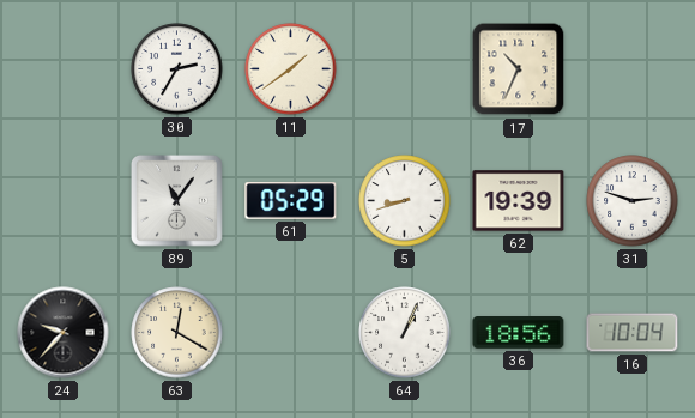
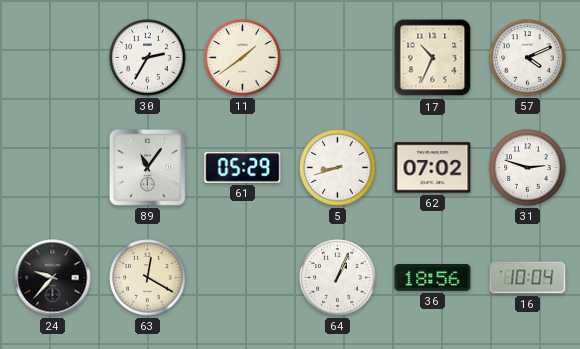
57: none -> 4:11
62: 19:39 -> 07:02
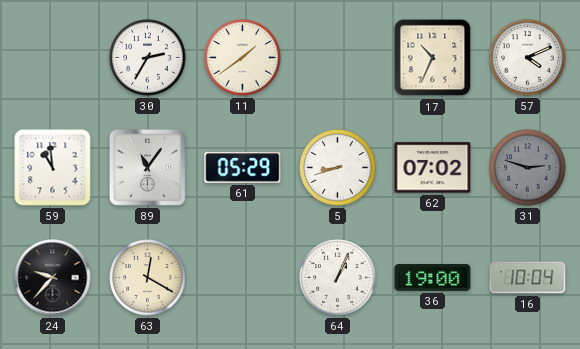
59: none -> 10:59
31 dial: white -> grey
36: 18:56 -> 19:00
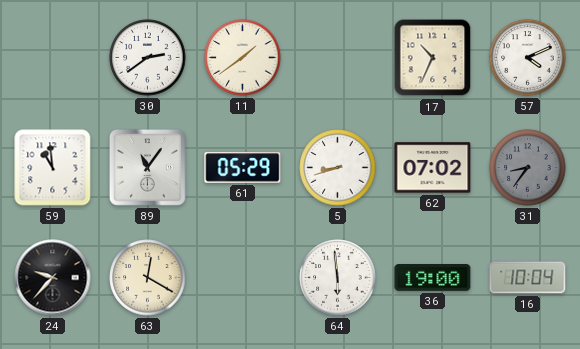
30: 2:35 -> 2:39
31: 2:48 -> 8:36
64: 1:04 -> 5:59
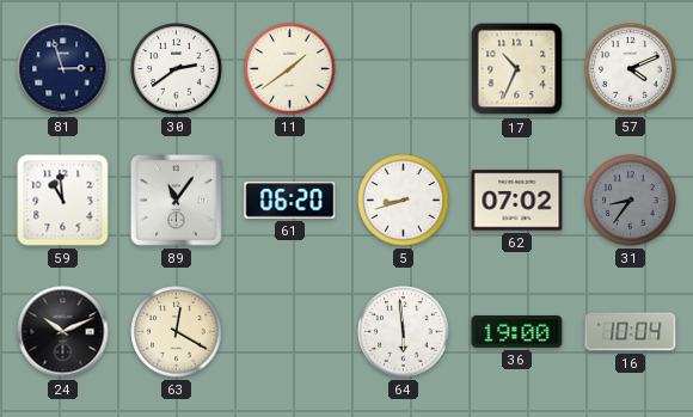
81: none -> 2:57
61: 05:29 -> 06:20
24: 9:37 -> 10:11
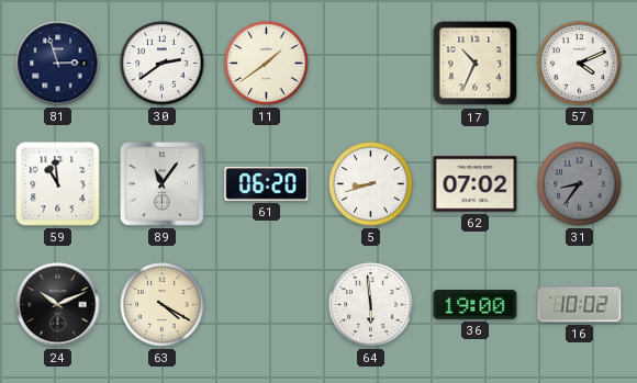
63: 12:20 -> 4:20
16: 10:04 -> 10:02
